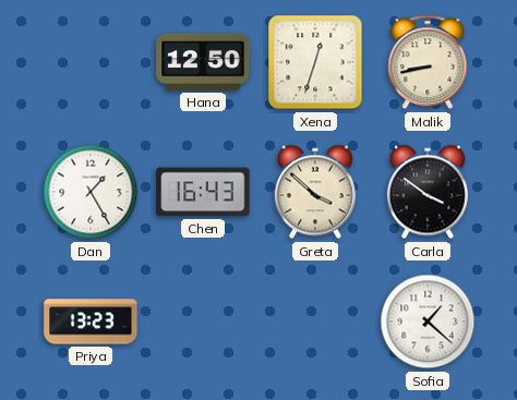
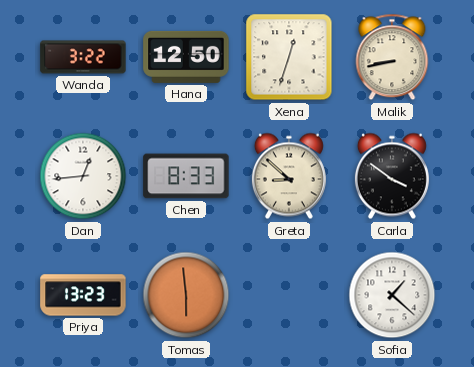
Wanda: none -> 3:22
Dan: 1:25 -> 12:44
Chen: 16:43 -> 8:33
Greta: 3:52 -> 8:52
Tomas: none -> 5:59
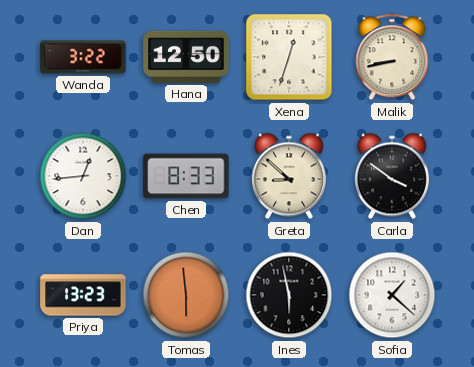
Ines: none -> 5:58
